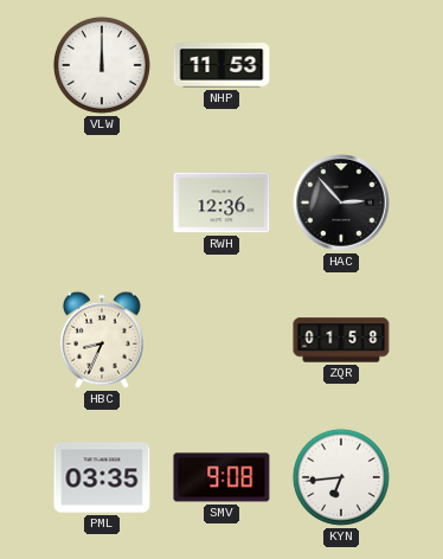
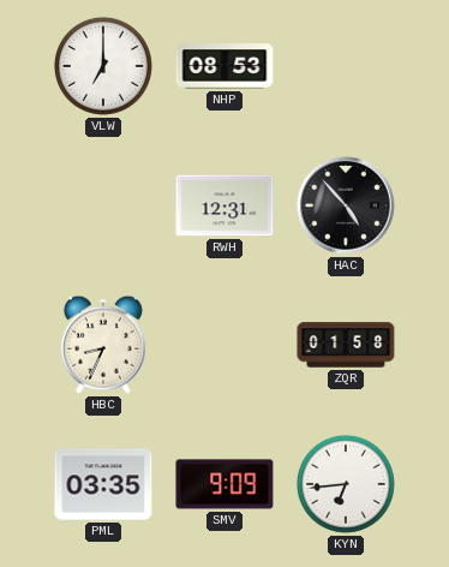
VLW: 12:00 -> 7:00
NHP: 11:53 -> 08:53
RWH: 12:36 -> 12:31
HAC: 2:53 -> 4:53
SMV: 9:08 -> 9:09
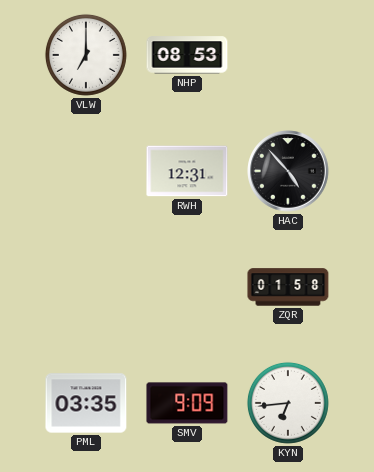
HBC: 8:34 -> none
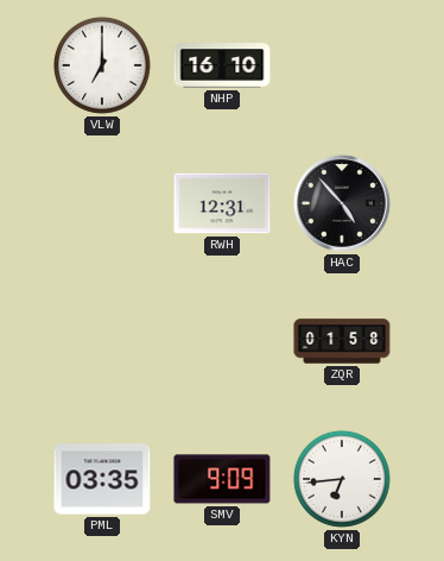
NHP: 08:53 -> 16:10
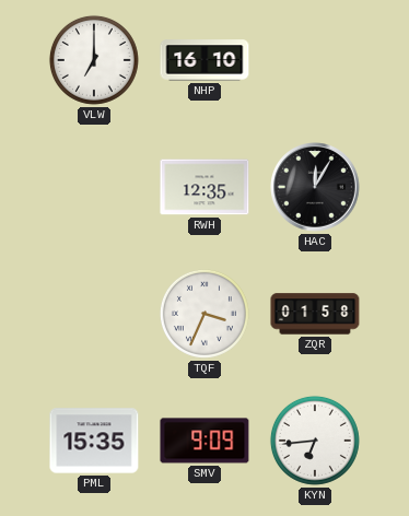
RWH: 12:31 -> 12:35
HAC: 4:53 -> 12:05
TQF: none -> 3:34
PML: 03:35 -> 15:35
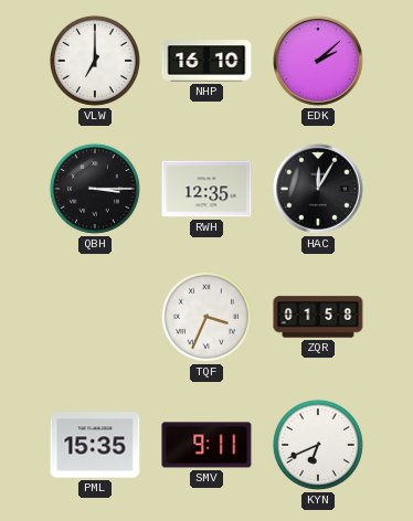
EDK: none -> 2:08
QBH: none -> 3:15
SMV: 9:09 -> 9:11
KYN: 6:44 -> 6:41
